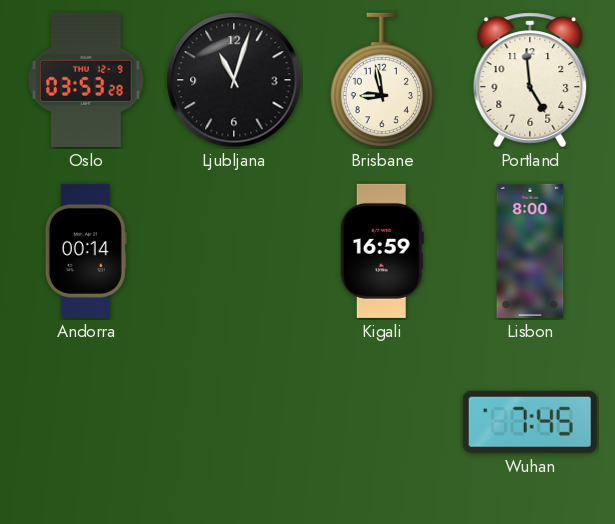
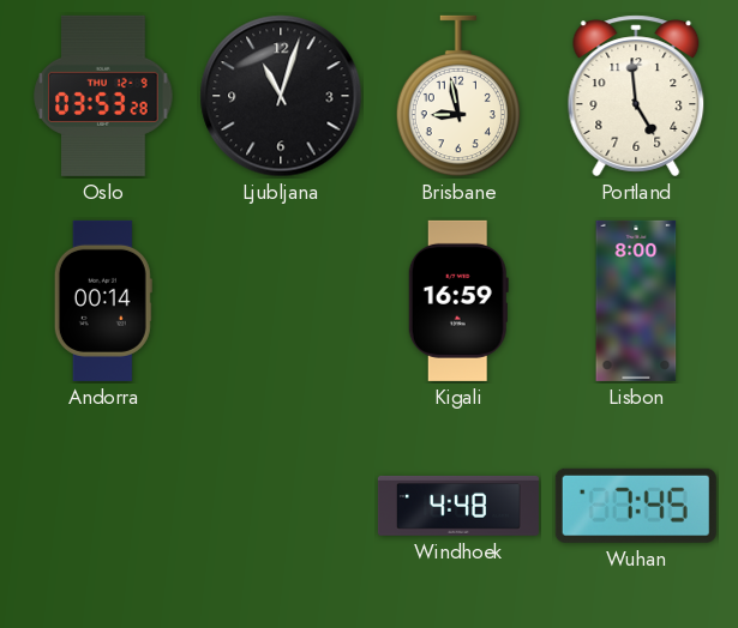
Windhoek: none -> 4:48
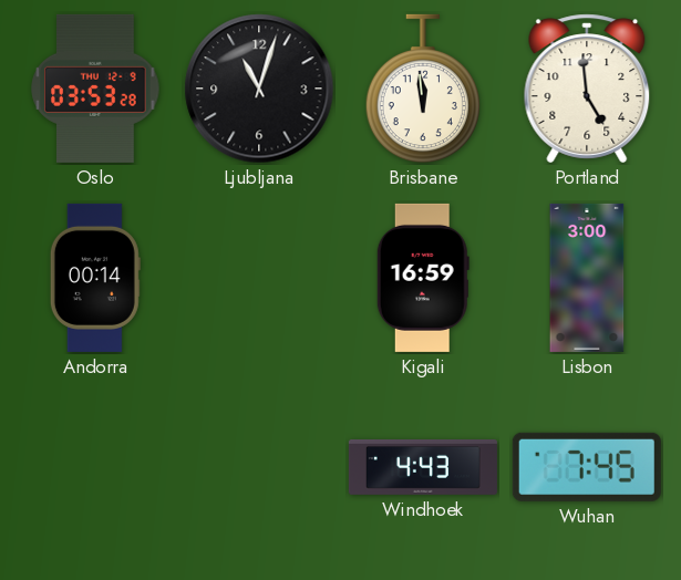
Brisbane: 8:58 -> 11:59
Lisbon: 8:00 -> 3:00
Windhoek: 4:48 -> 4:43
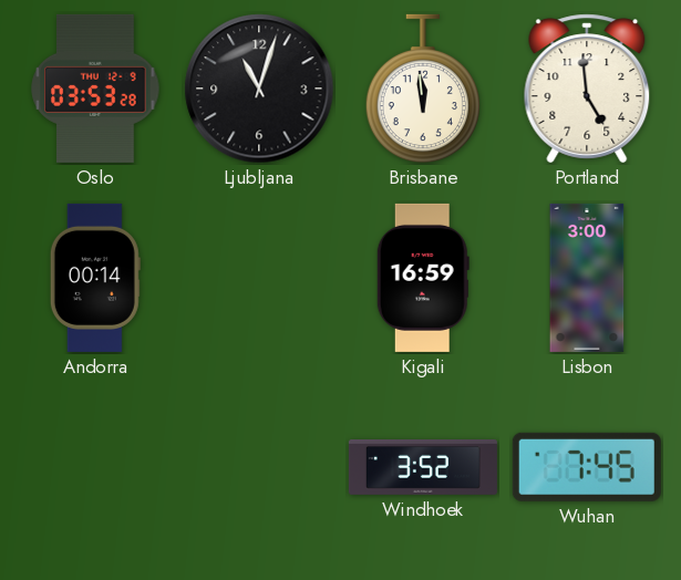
Windhoek: 4:43 -> 3:52
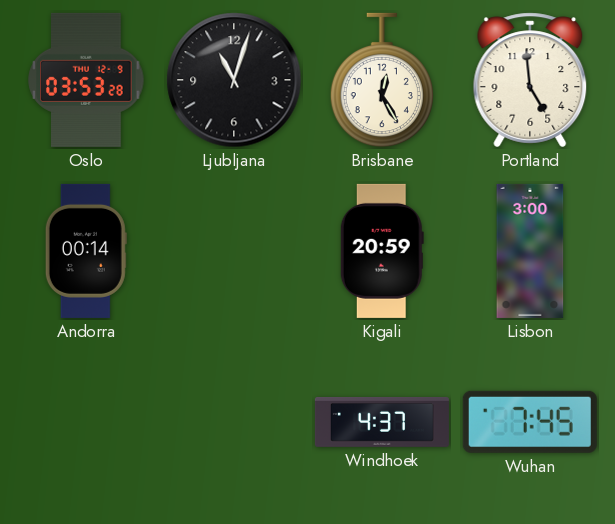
Brisbane: 11:59 -> 12:25
Kigali: 16:59 -> 20:59
Windhoek: 3:52 -> 4:37
